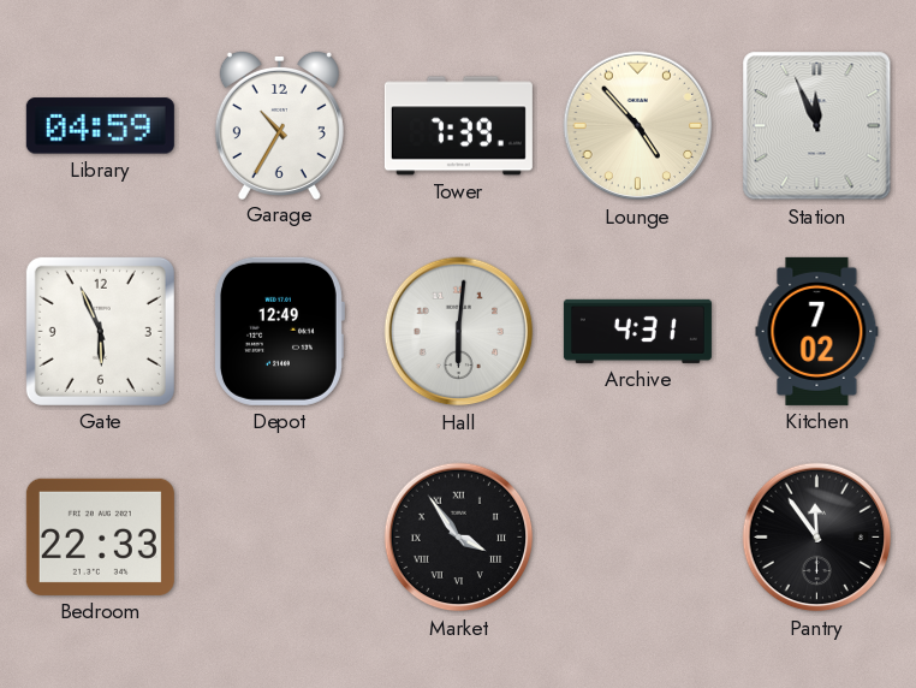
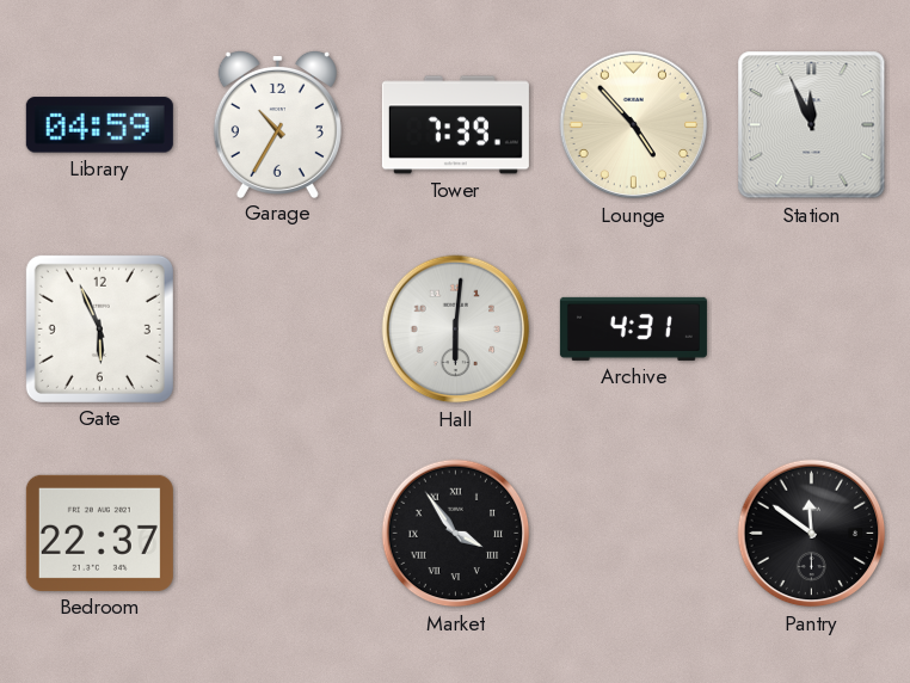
Depot: 12:49 -> none
Kitchen: 7:02 -> none
Bedroom: 22:33 -> 22:37
Pantry: 11:54 -> 11:51
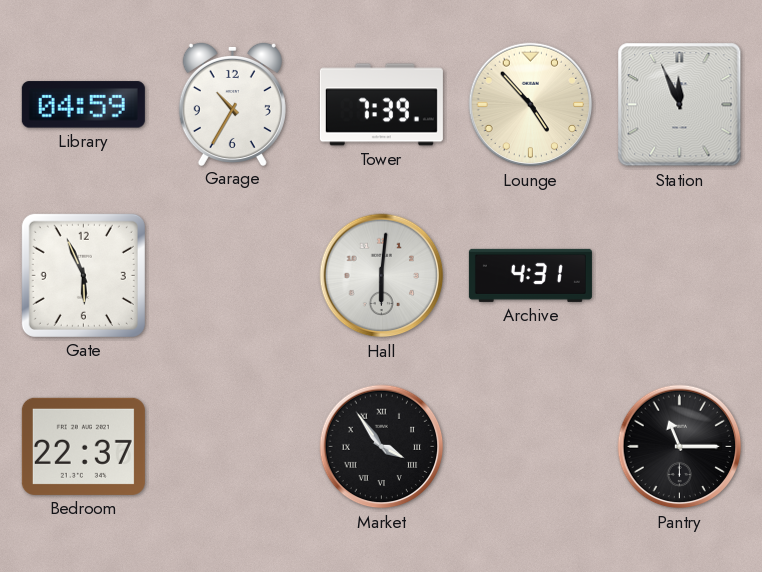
Pantry: 11:51 -> 11:15
